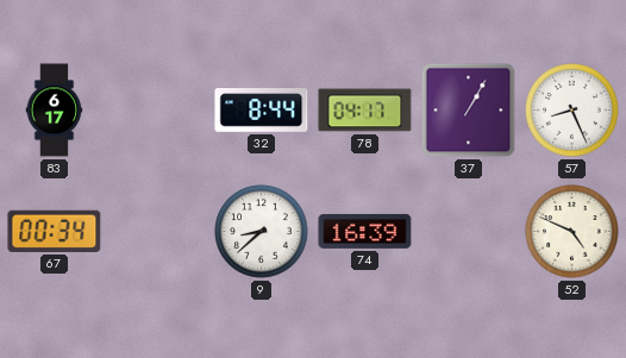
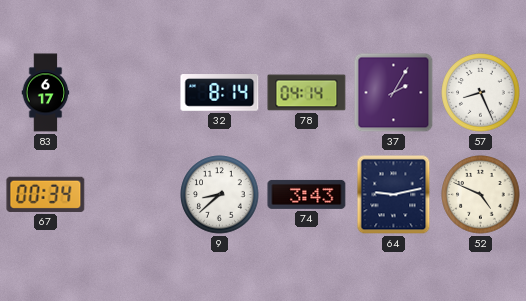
32: 8:44 -> 8:14
78: 04:17 -> 04:14
37: 1:05 -> 2:05
74: 16:39 -> 3:43
64: none -> 9:13
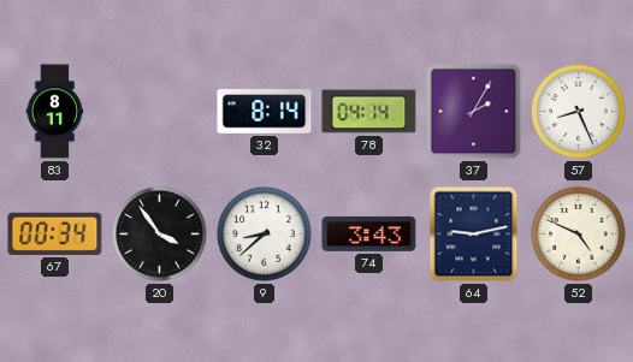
83: 6:17 -> 8:11
20: none -> 3:54
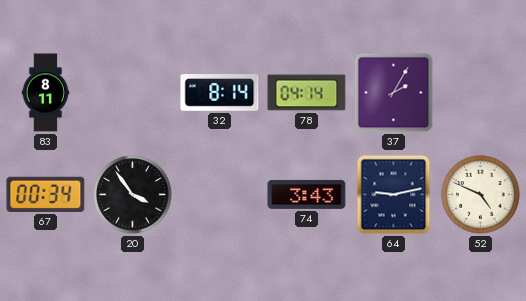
57: 8:26 -> none
9: 8:38 -> none
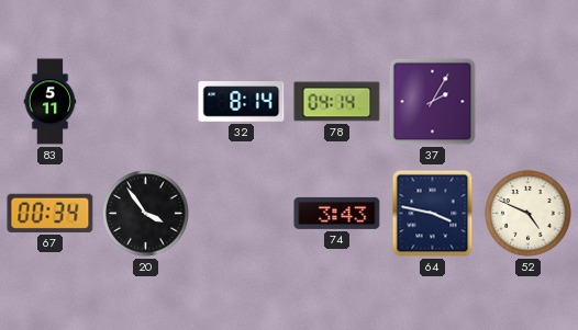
83: 8:11 -> 5:11
64: 9:13 -> 3:47
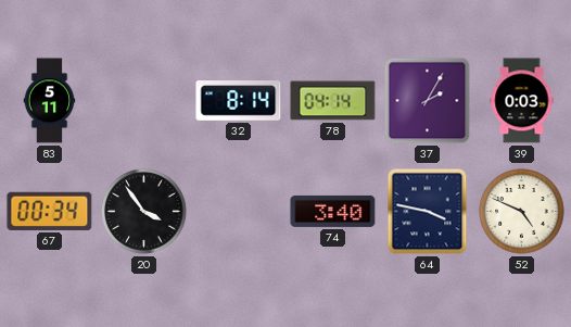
39: none -> 0:03
74: 3:43 -> 3:40
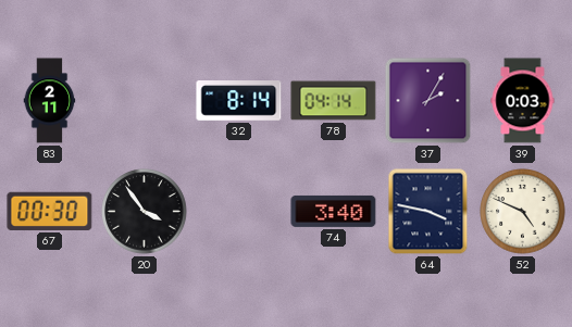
83: 5:11 -> 2:11
67: 00:34 -> 00:30
